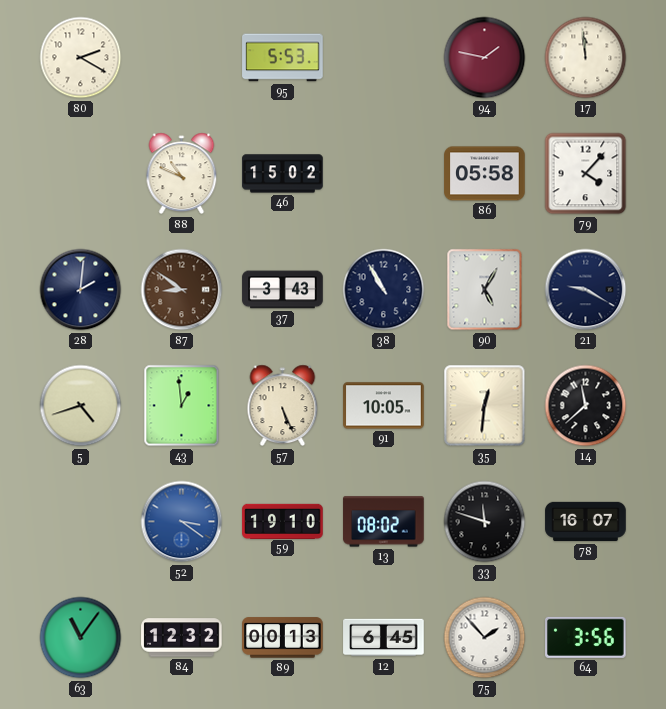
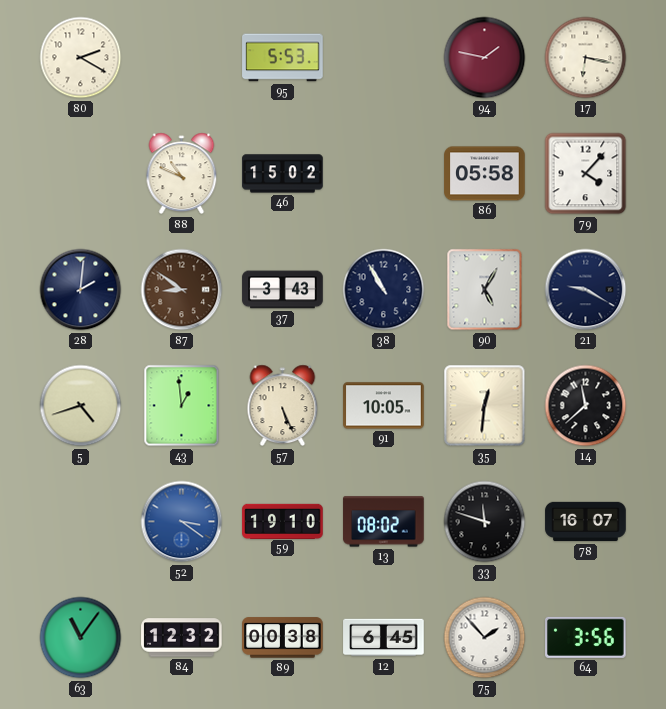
17: 11:59 -> 6:17
89: 00:13 -> 00:38
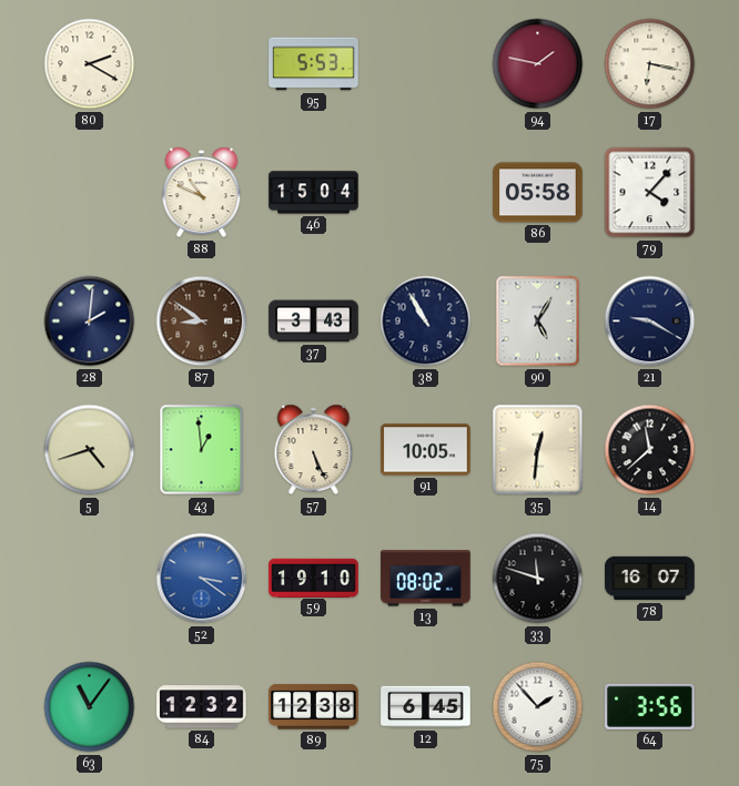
46: 15:02 -> 15:04
89: 00:38 -> 12:38
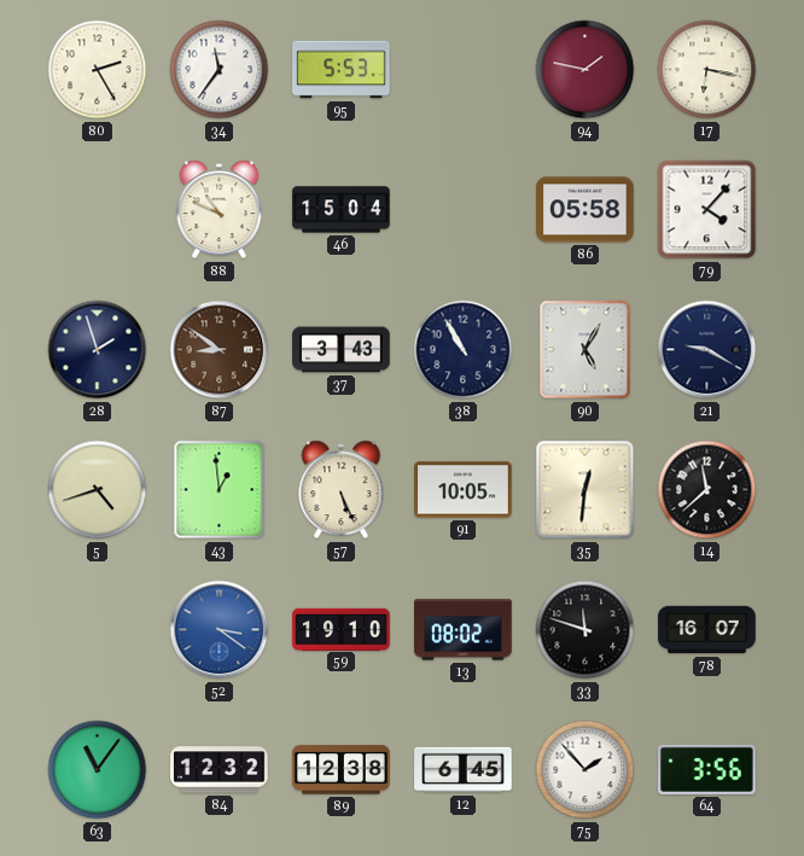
80: 2:20 -> 2:25
34: none -> 11:36
28: 2:01 -> 1:57
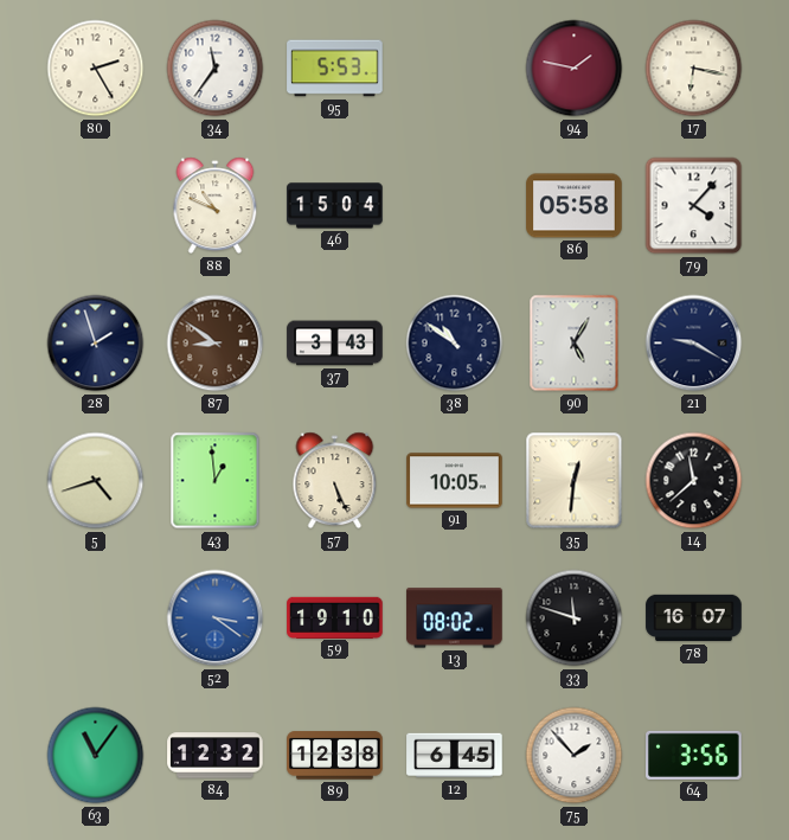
38: 10:55 -> 10:51
